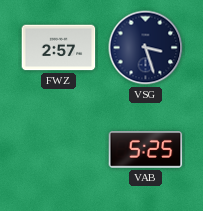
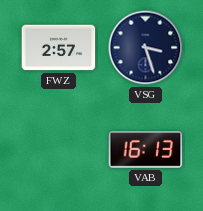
VAB: 5:25 -> 16:13
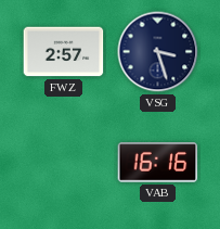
VAB: 16:13 -> 16:16
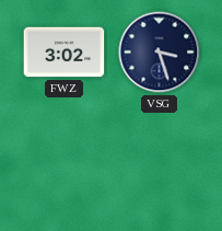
FWZ: 2:57 -> 3:02
VAB: 16:16 -> none
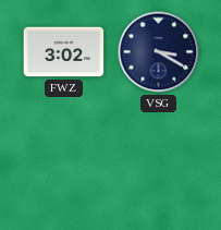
VSG: 3:27 -> 3:20
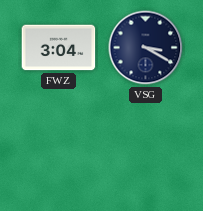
FWZ: 3:02 -> 3:04
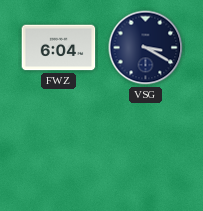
FWZ: 3:04 -> 6:04
